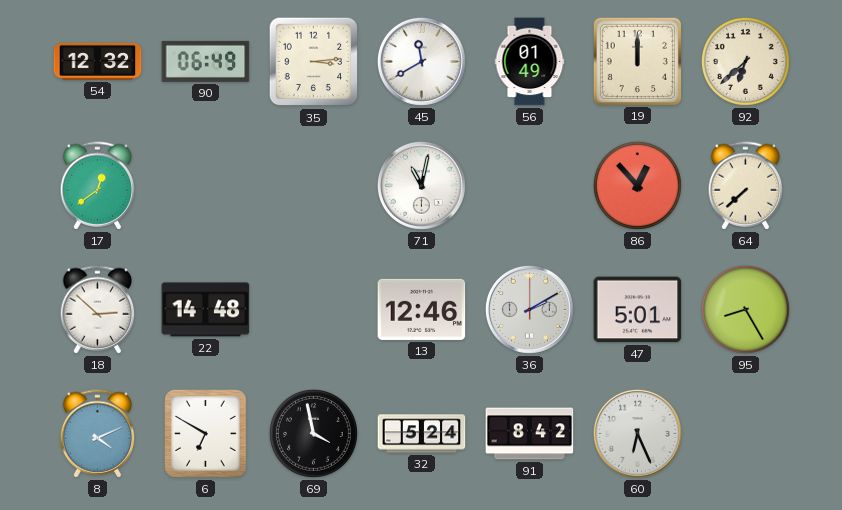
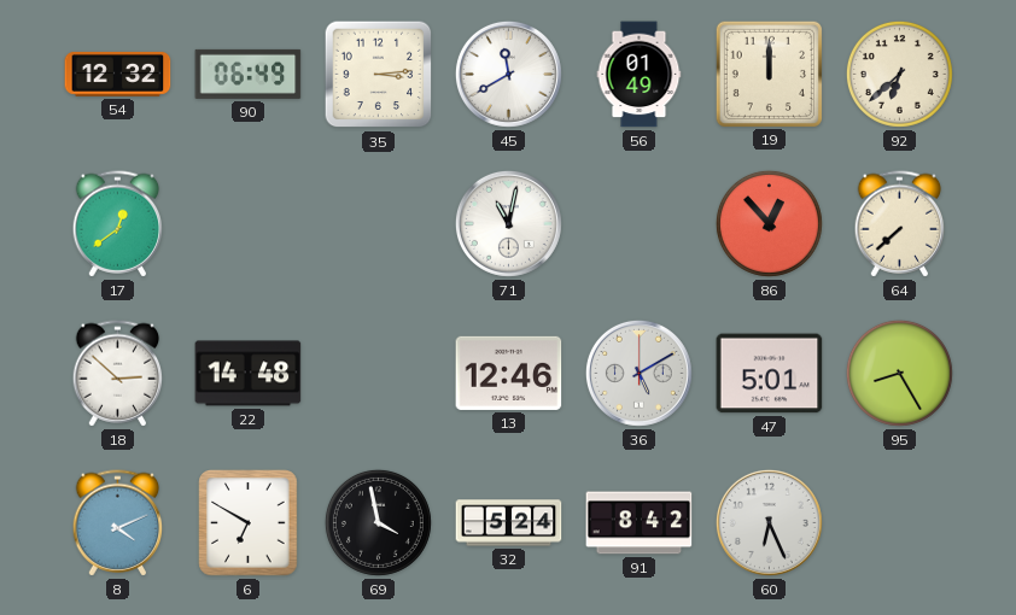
36: 2:10 -> 5:10
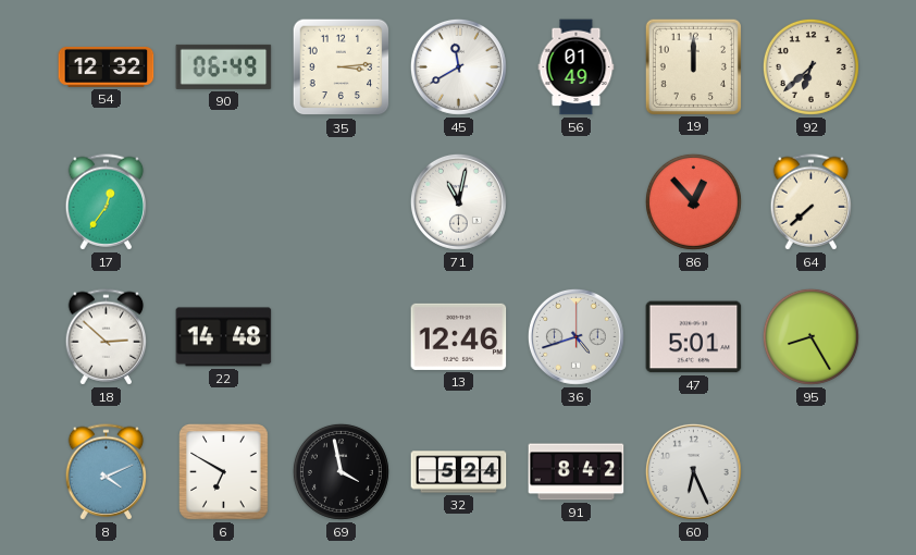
17: 12:39 -> 12:36
36: 5:10 -> 4:42
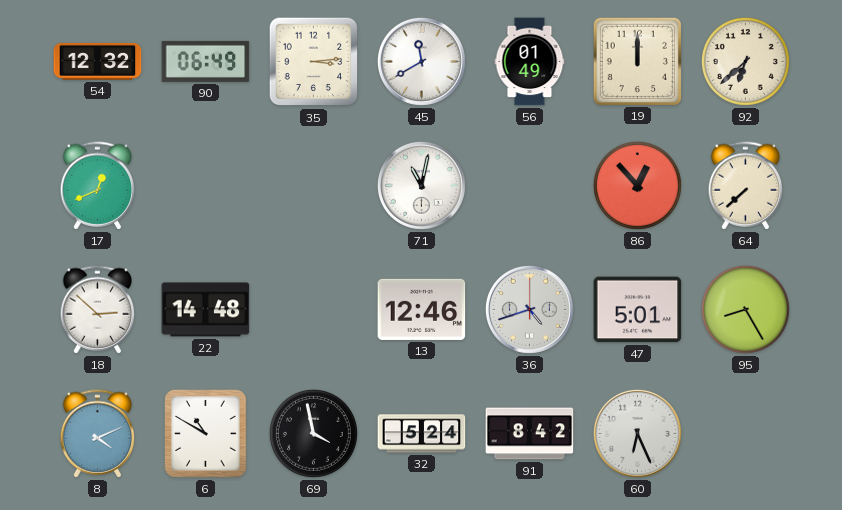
17: 12:36 -> 12:41
6: 6:50 -> 10:50
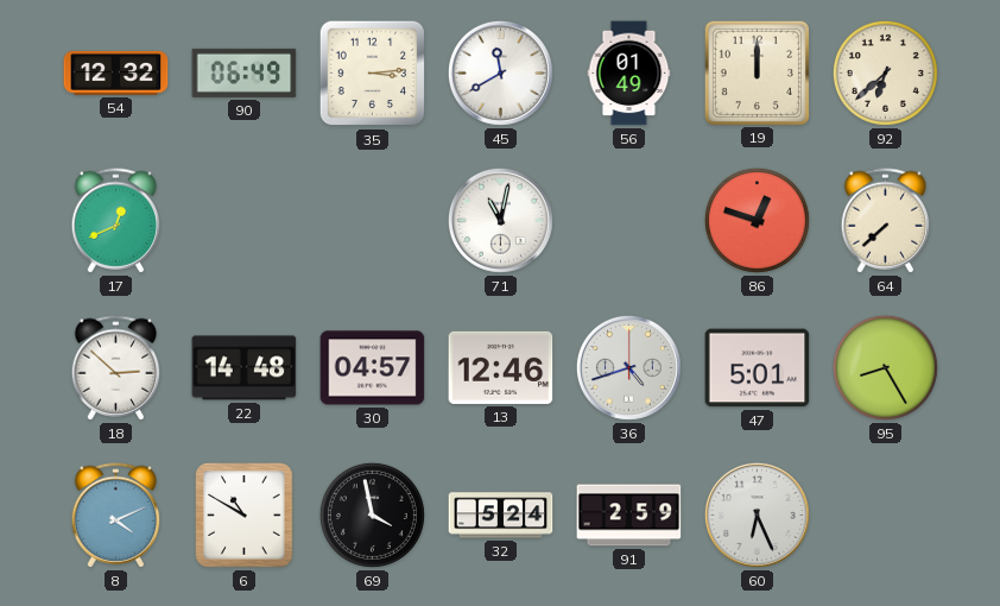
86: 12:53 -> 12:48
30: none -> 04:57
91: 8:42 -> 2:59
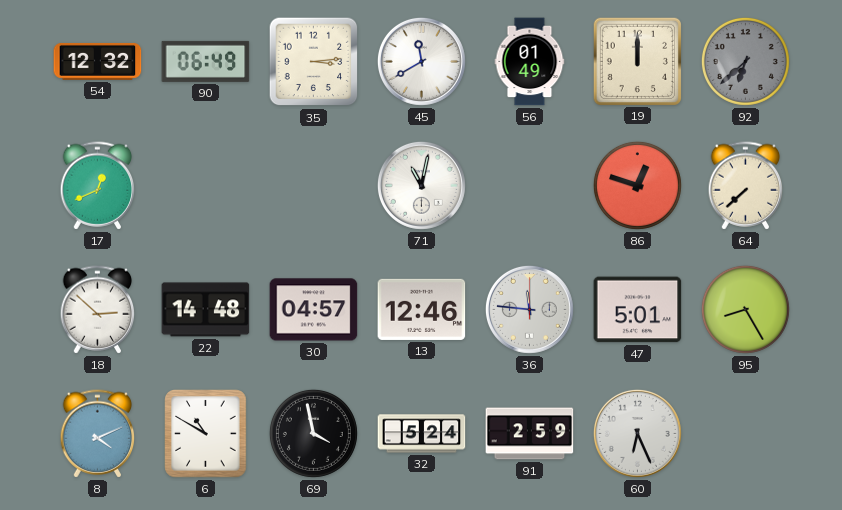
92 dial: cream -> grey
36: 4:42 -> 11:46
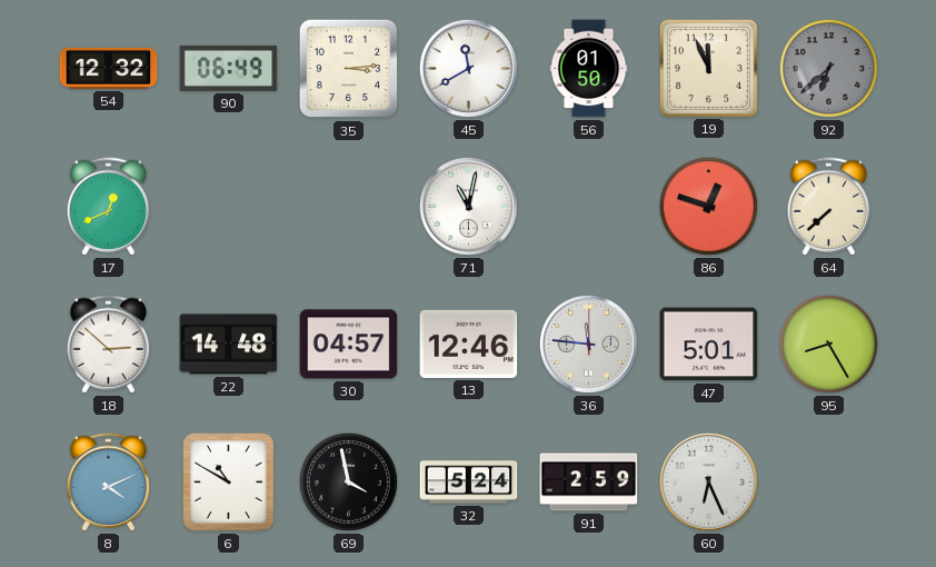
56: 01:49 -> 01:50
19: 12:00 -> 11:56
